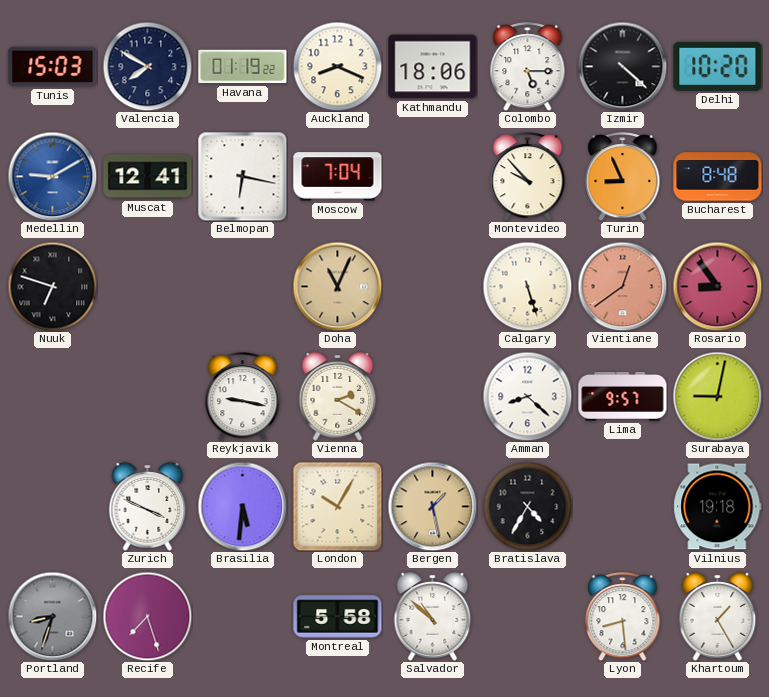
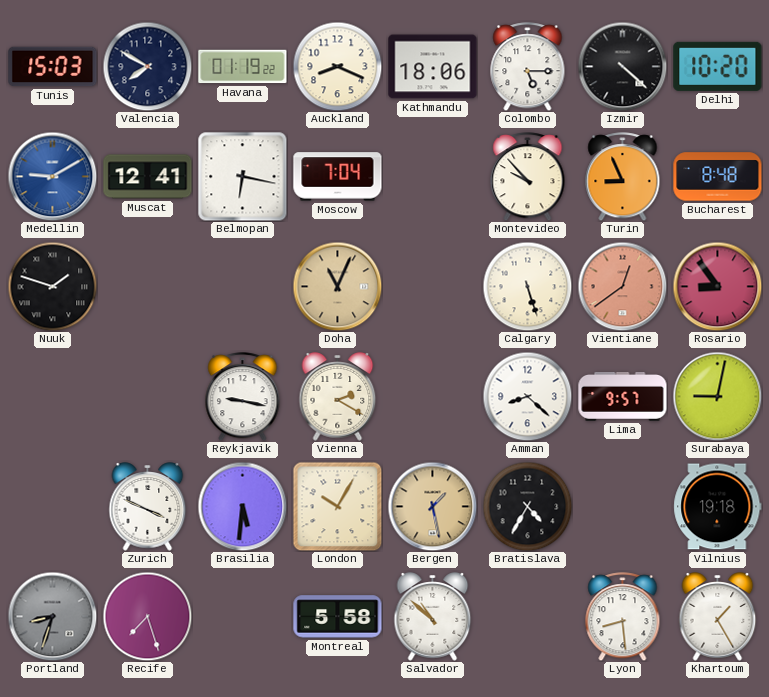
Nuuk: 6:48 -> 1:48
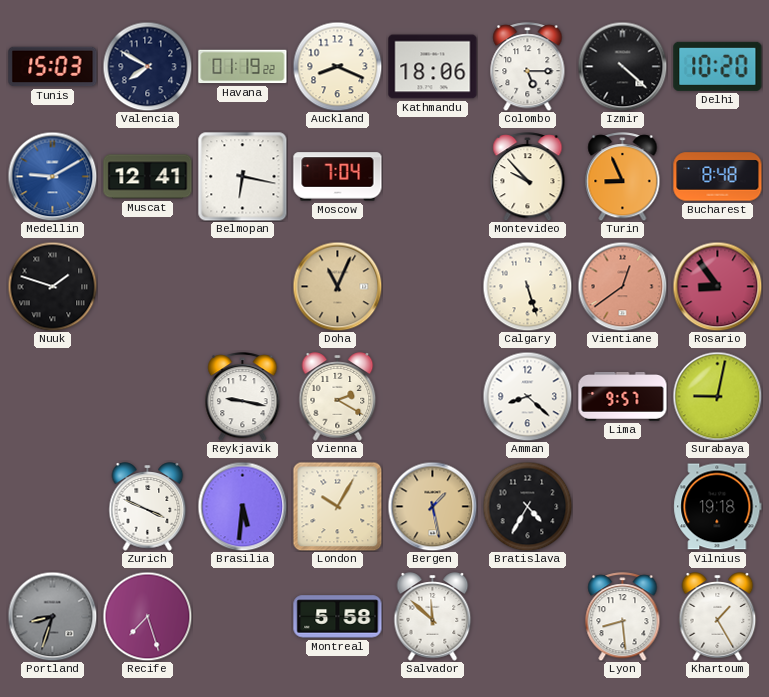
Salvador: 10:52 -> 11:52
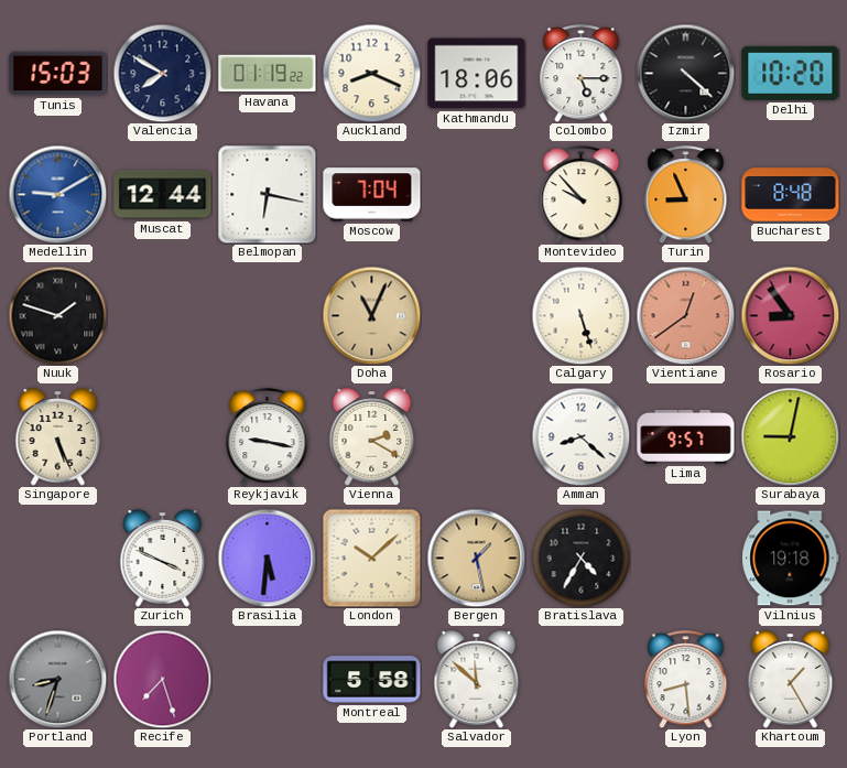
Muscat: 12:41 -> 12:44
Singapore: none -> 5:26
London: 10:05 -> 10:08
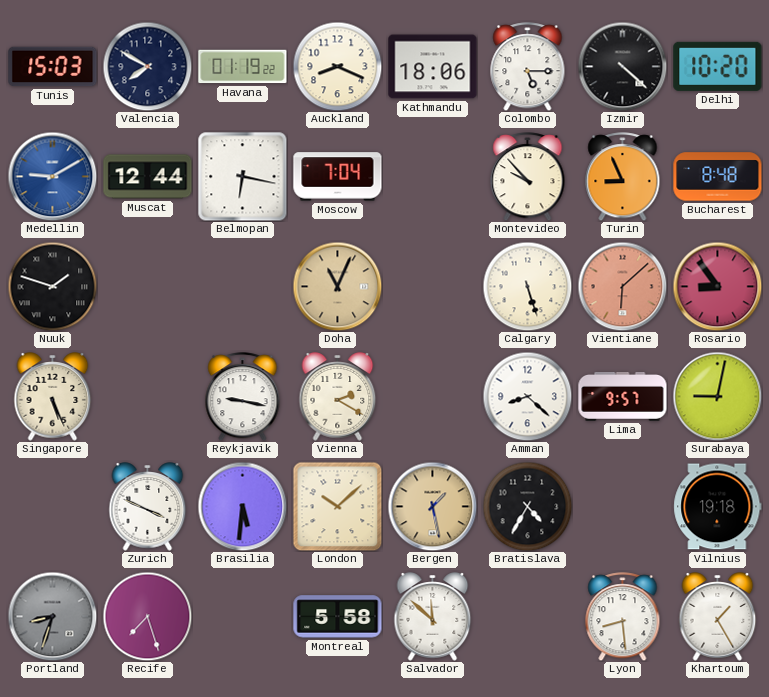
Vientiane: 12:39 -> 6:08
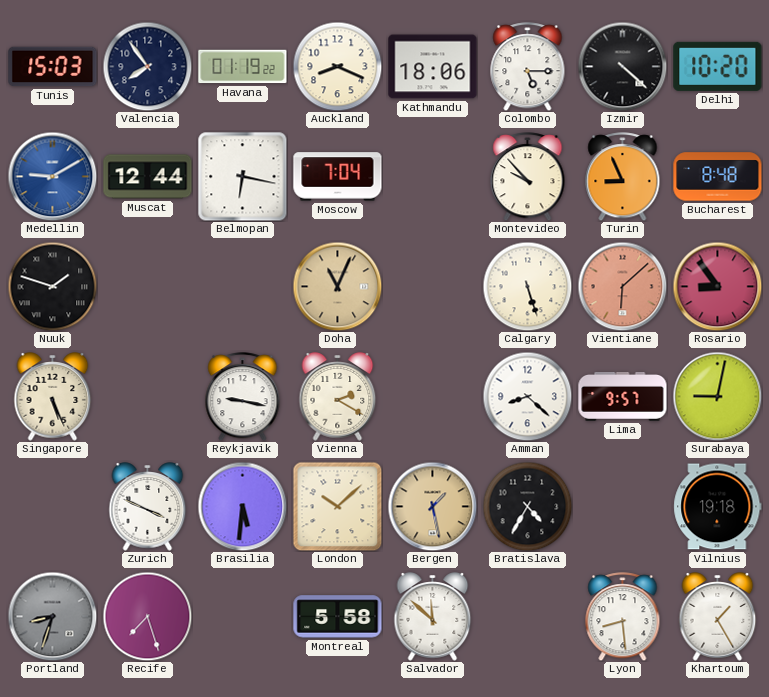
Valencia: 7:50 -> 7:54
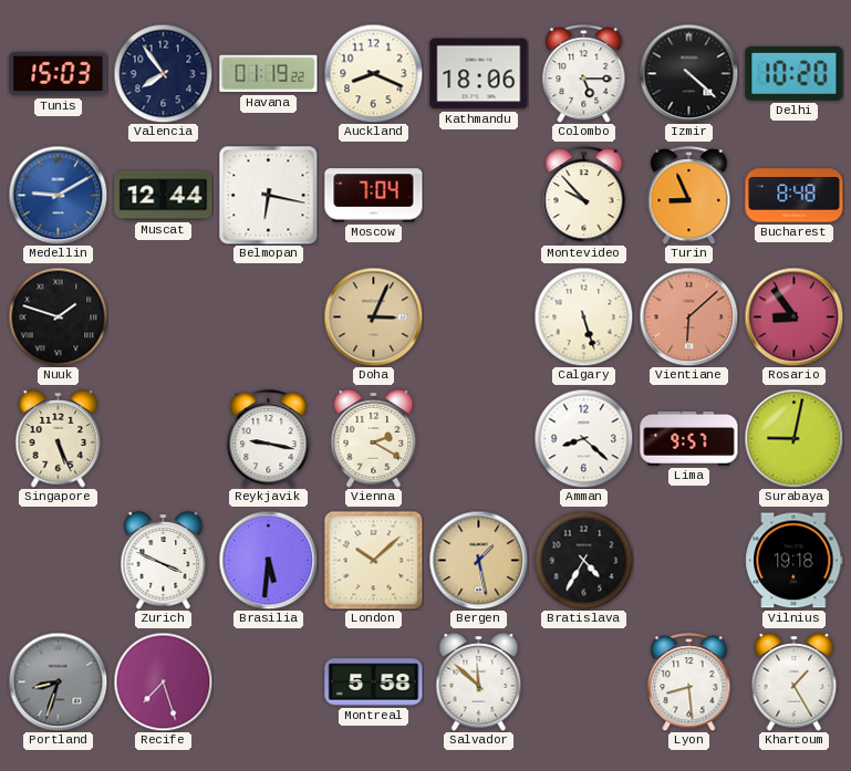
Doha: 11:04 -> 3:04
